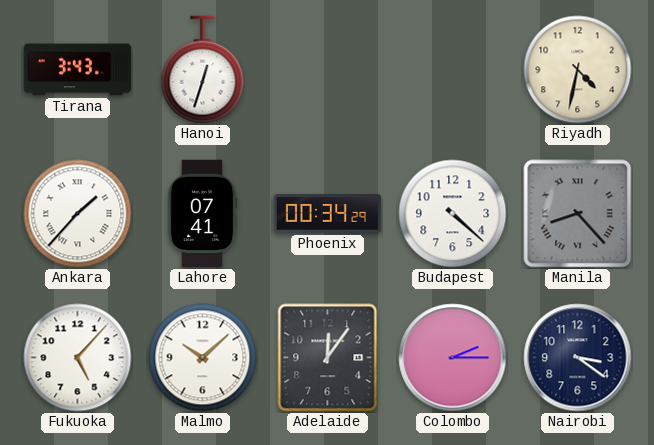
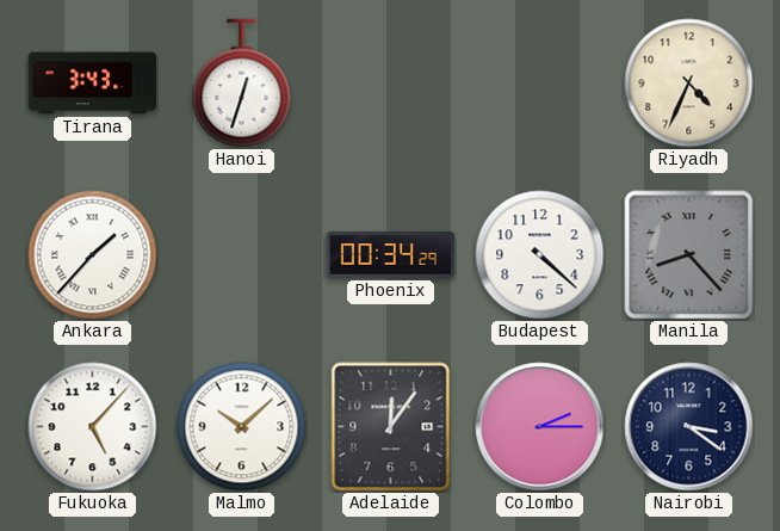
Riyadh: 4:32 -> 4:34
Lahore: 07:41 -> none
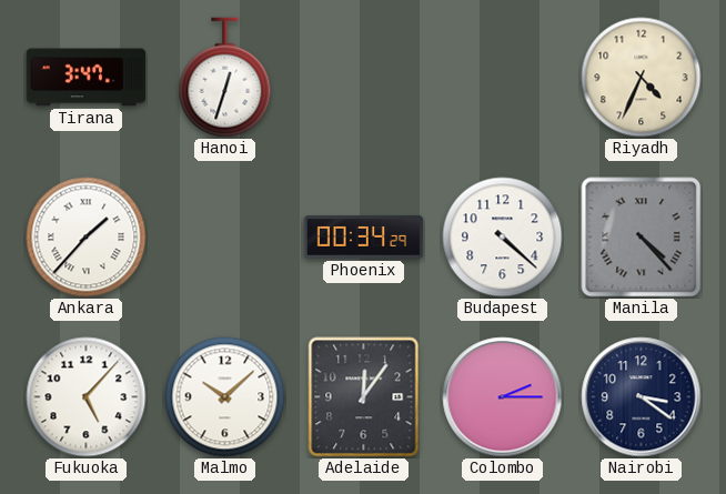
Tirana: 3:43 -> 3:47
Manila: 8:23 -> 4:23
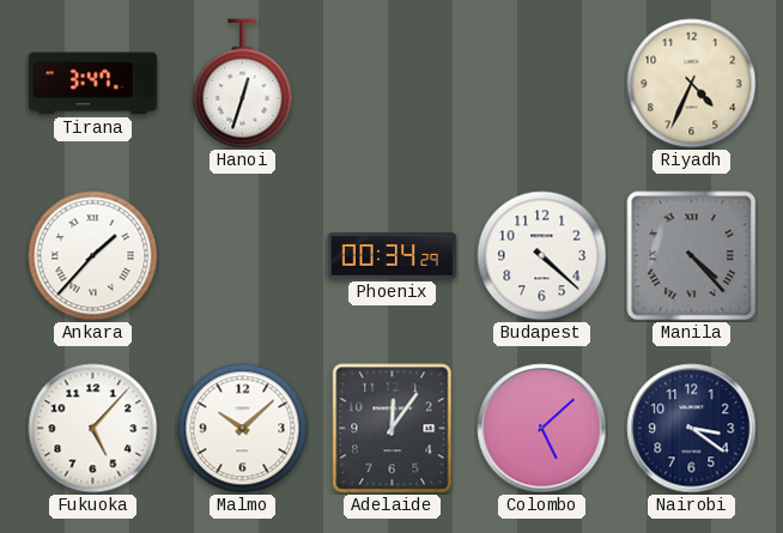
Colombo: 2:15 -> 5:08
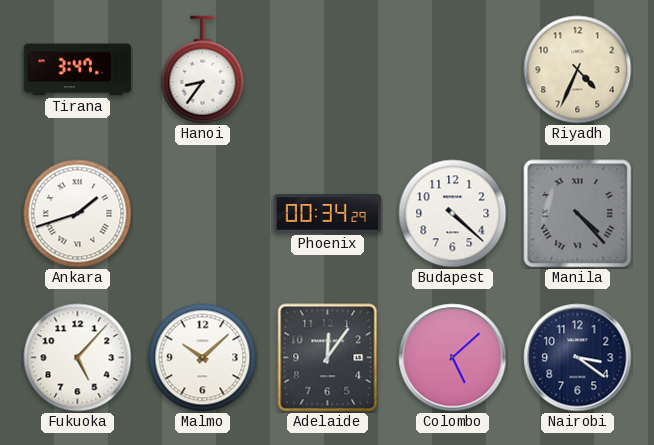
Hanoi: 12:33 -> 8:36
Ankara: 1:37 -> 1:42
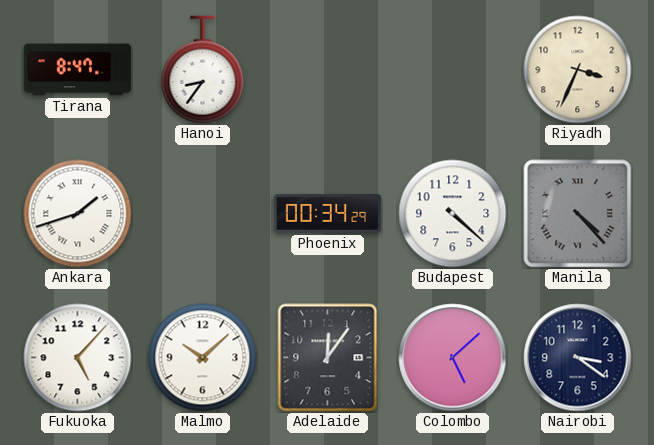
Tirana: 3:47 -> 8:47
Riyadh: 4:34 -> 3:34
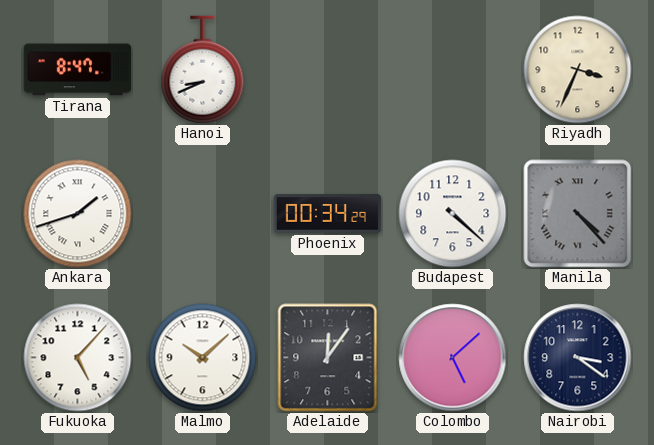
Hanoi: 8:36 -> 8:41
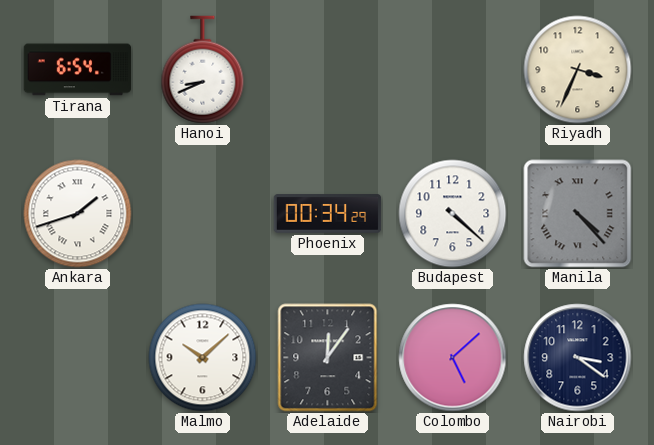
Tirana: 8:47 -> 6:54
Fukuoka: 5:07 -> none
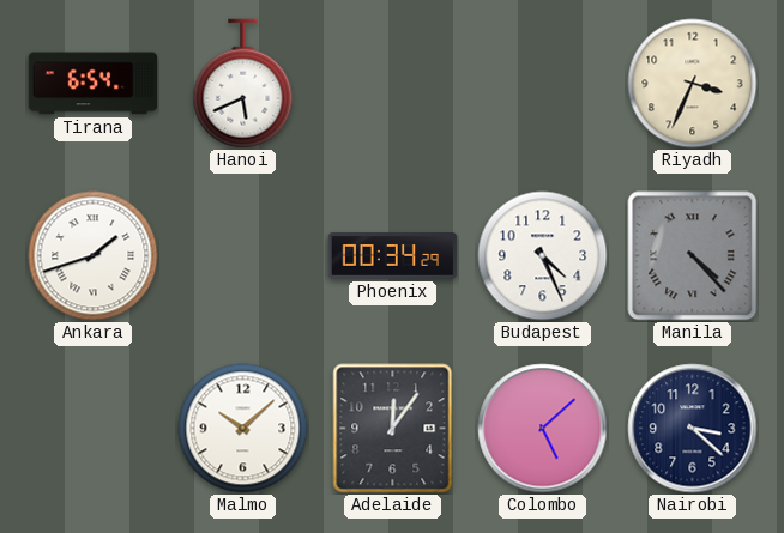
Hanoi: 8:41 -> 5:41
Budapest: 4:22 -> 4:26
Nairobi: 3:21 -> 3:22
